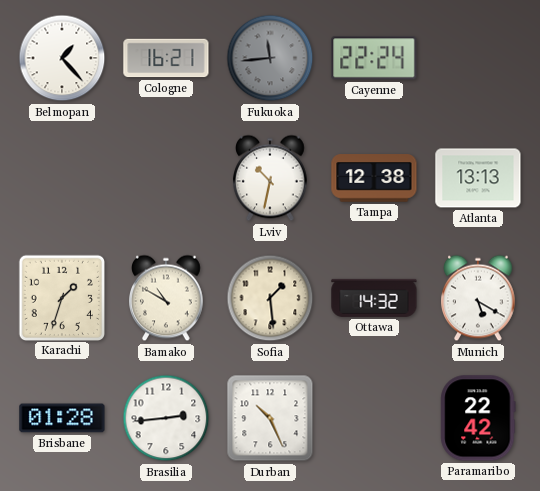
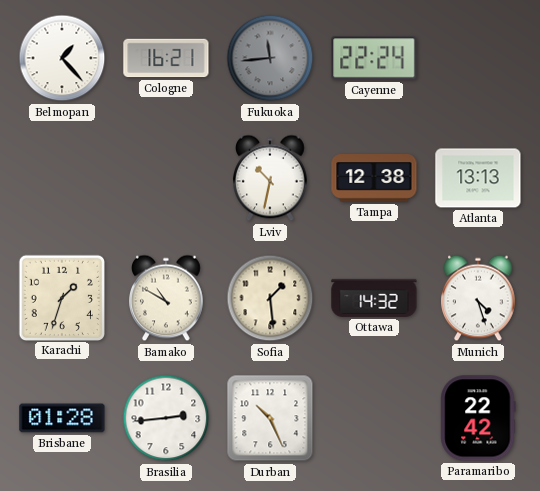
Munich: 5:20 -> 4:27
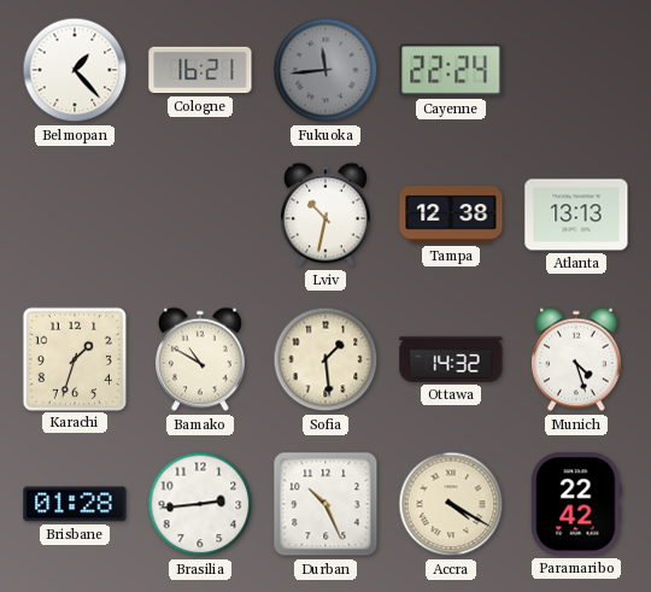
Accra: none -> 4:20
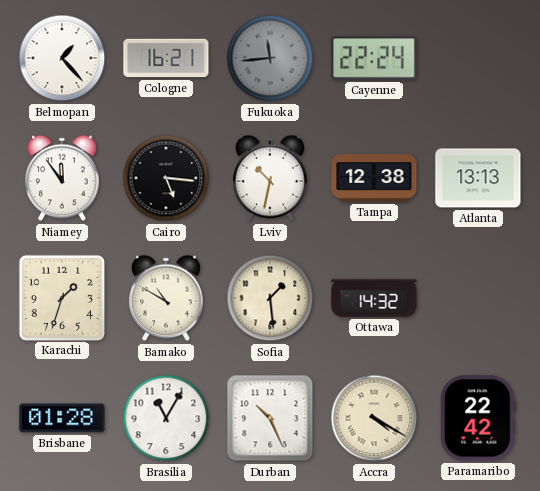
Niamey: none -> 11:54
Cairo: none -> 5:16
Munich: 4:27 -> none
Brasilia: 2:44 -> 11:05
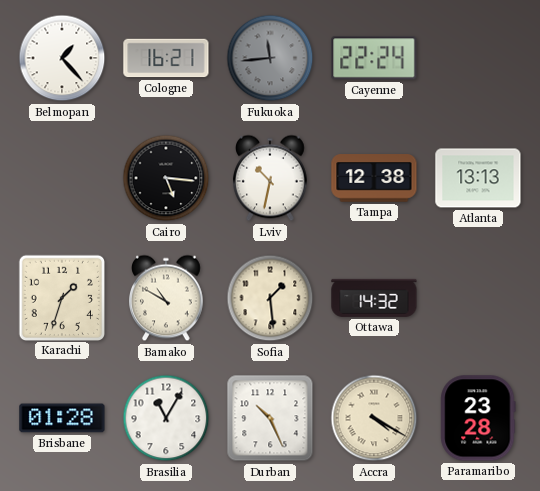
Niamey: 11:54 -> none
Paramaribo: 22:42 -> 23:28
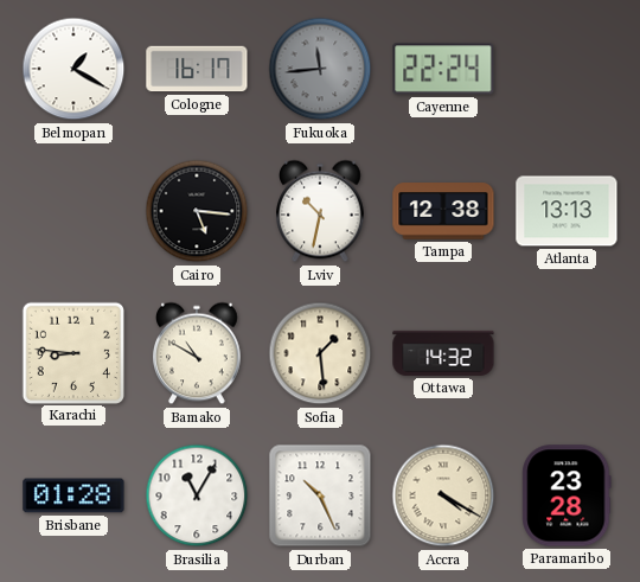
Belmopan: 1:23 -> 1:20
Cologne: 16:21 -> 16:17
Karachi: 1:33 -> 8:46
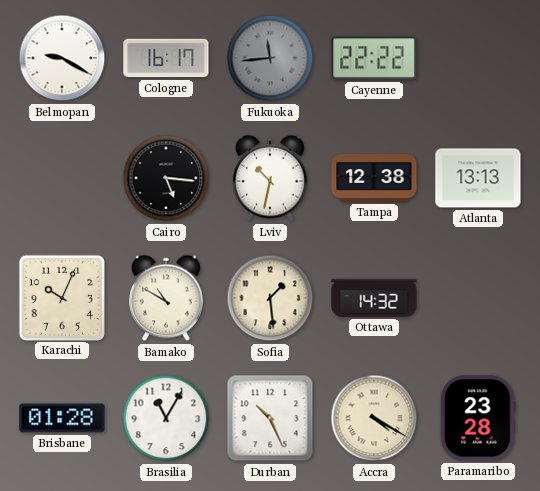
Belmopan: 1:20 -> 9:20
Cayenne: 22:24 -> 22:22
Karachi: 8:46 -> 10:04
